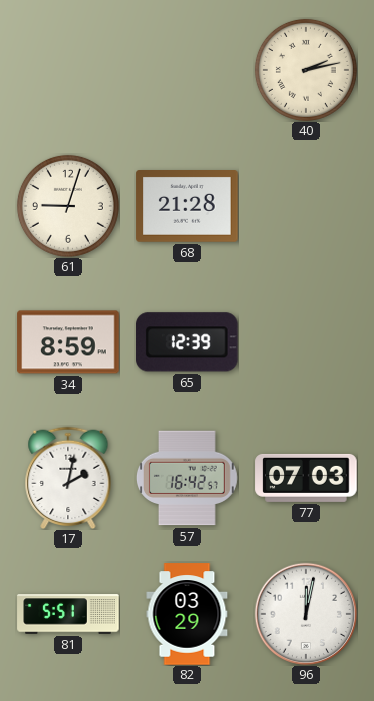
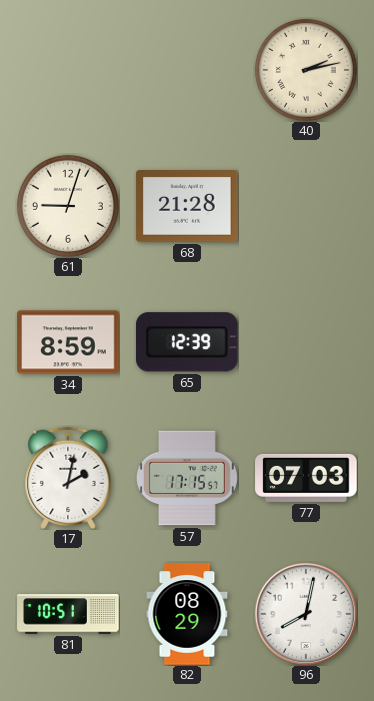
57: 16:42 -> 17:15
81: 5:51 -> 10:51
82: 03:29 -> 08:29
96: 12:02 -> 8:02
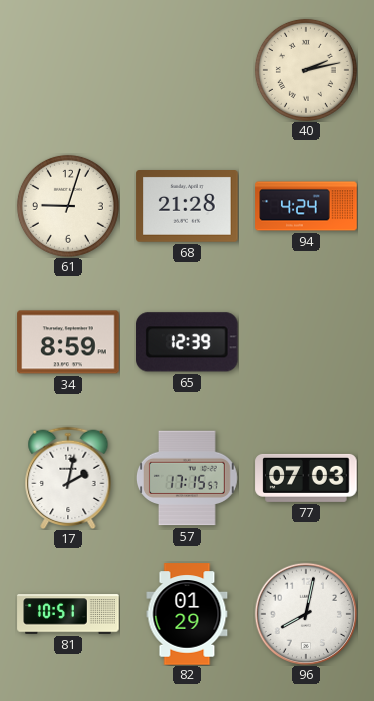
94: none -> 4:24
82: 08:29 -> 01:29
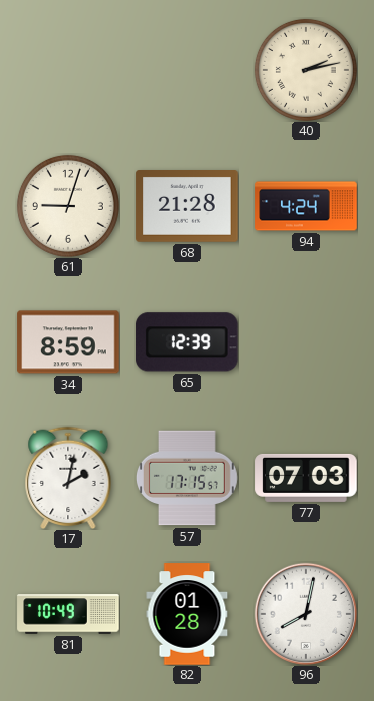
81: 10:51 -> 10:49
82: 01:29 -> 01:28
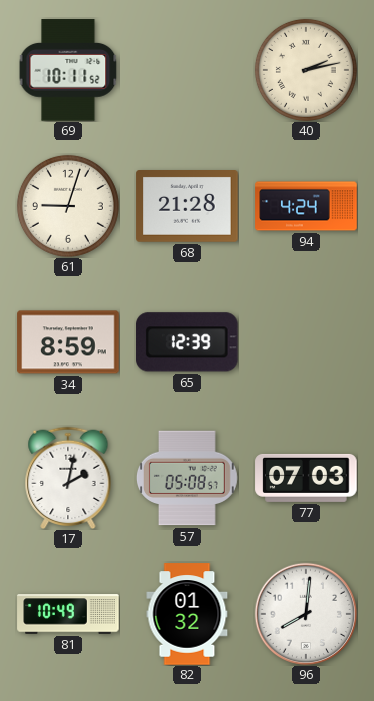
69: none -> 10:11
57: 17:15 -> 05:08
82: 01:28 -> 01:32
96: 8:02 -> 8:01
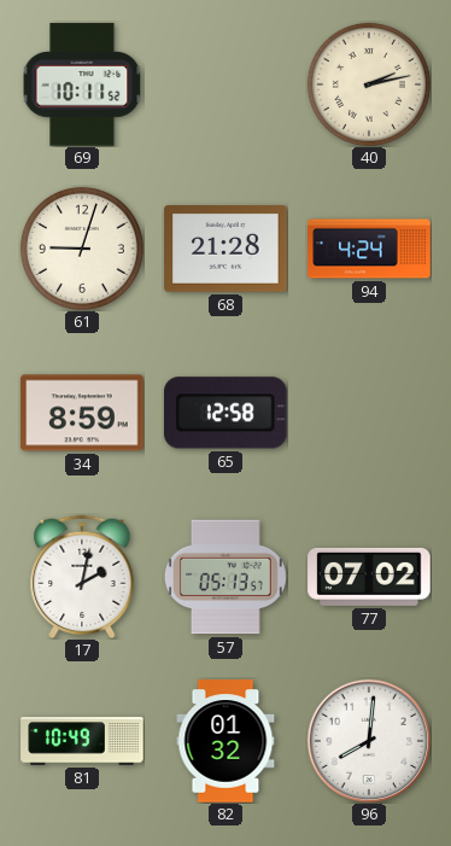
65: 12:39 -> 12:58
57: 05:08 -> 05:13
77: 07:03 -> 07:02
